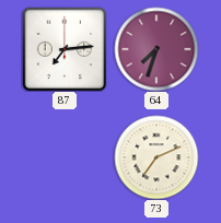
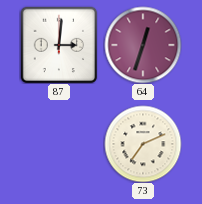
87: 7:14 -> 3:01
64: 7:33 -> 12:33
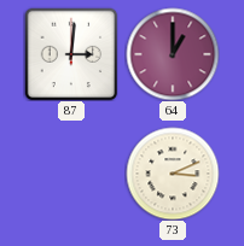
64: 12:33 -> 1:00
73: 7:11 -> 3:11
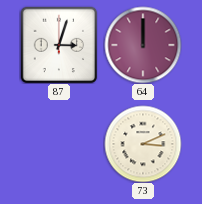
87: 3:01 -> 3:03
64: 1:00 -> 12:00
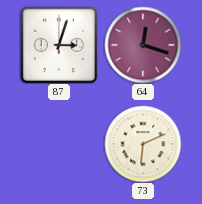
64: 12:00 -> 12:18
73: 3:11 -> 6:11
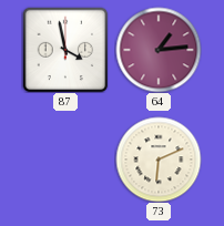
87: 3:03 -> 3:58
64: 12:18 -> 1:14
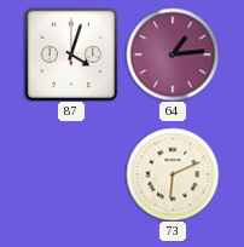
87: 3:58 -> 4:03
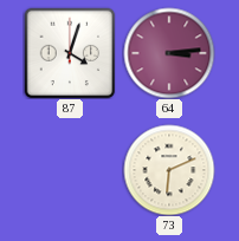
64: 1:14 -> 3:14
